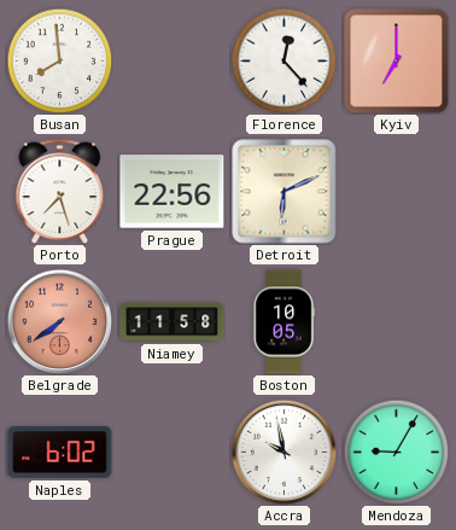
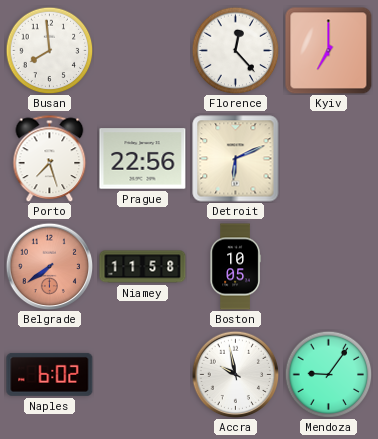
Mendoza: 9:05 -> 9:06
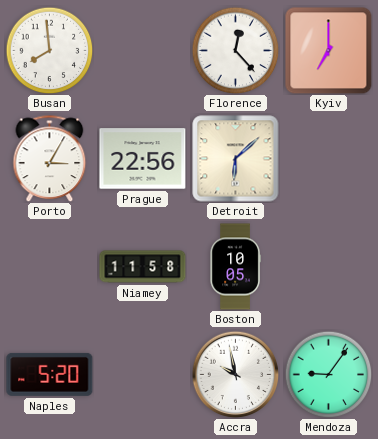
Porto: 7:27 -> 3:05
Detroit: 6:11 -> 6:08
Belgrade: 7:39 -> none
Naples: 6:02 -> 5:20
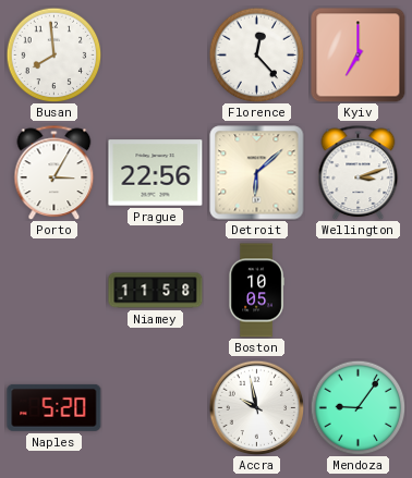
Wellington: none -> 3:12
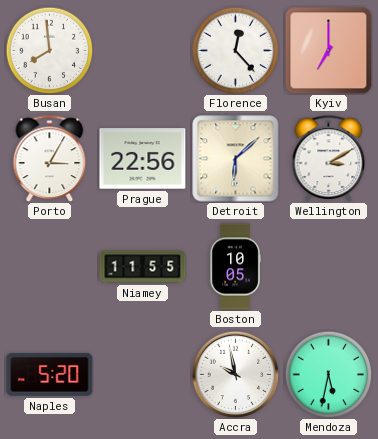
Wellington: 3:12 -> 3:10
Niamey: 11:58 -> 11:55
Mendoza: 9:06 -> 5:32
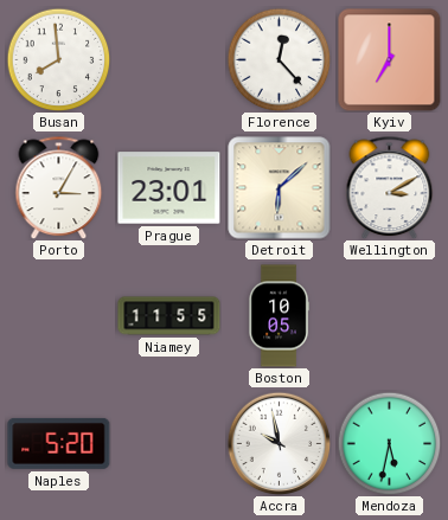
Prague: 22:56 -> 23:01
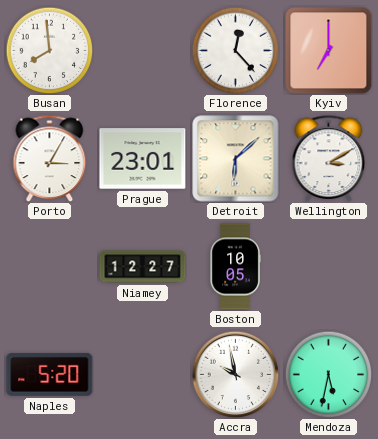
Niamey: 11:55 -> 12:27
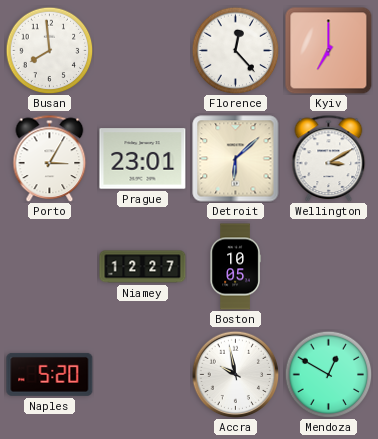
Mendoza: 5:32 -> 12:50
